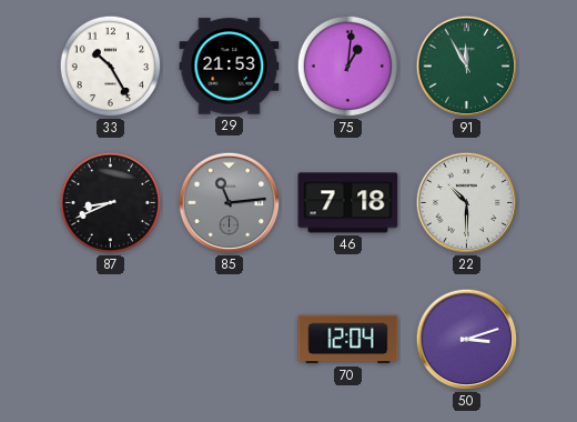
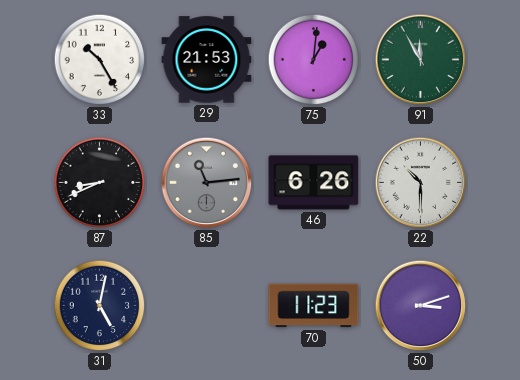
46: 7:18 -> 6:26
31: none -> 5:02
70: 12:04 -> 11:23
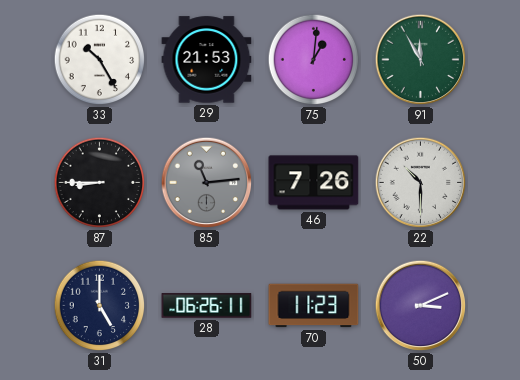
87: 8:41 -> 8:45
46: 6:26 -> 7:26
31: 5:02 -> 5:00
28: none -> 06:26
50: 3:12 -> 3:11
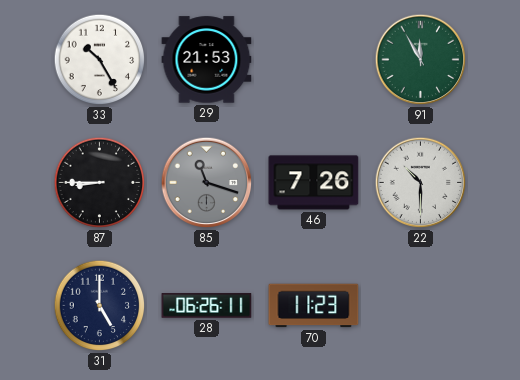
75: 1:01 -> none
85: 11:14 -> 11:18
50: 3:11 -> none
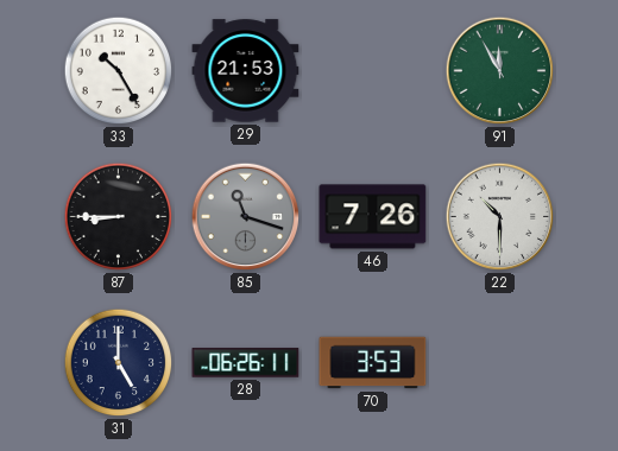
70: 11:23 -> 3:53
